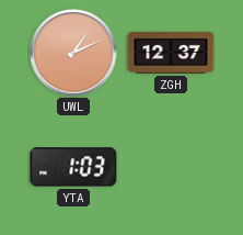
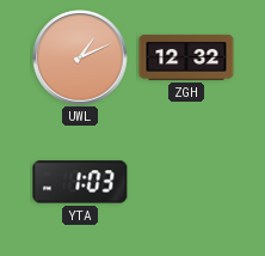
ZGH: 12:37 -> 12:32
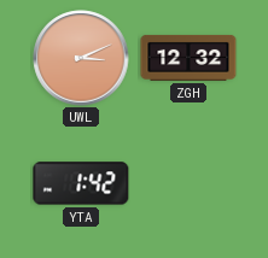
UWL: 1:11 -> 3:11
YTA: 1:03 -> 1:42
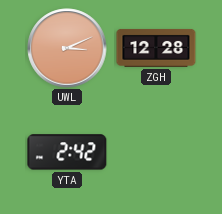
ZGH: 12:32 -> 12:28
YTA: 1:42 -> 2:42
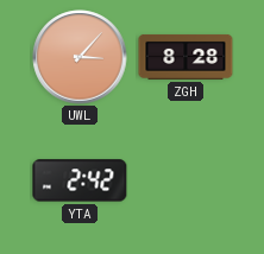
UWL: 3:11 -> 3:07
ZGH: 12:28 -> 8:28
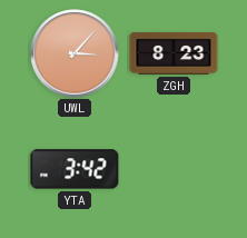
ZGH: 8:28 -> 8:23
YTA: 2:42 -> 3:42
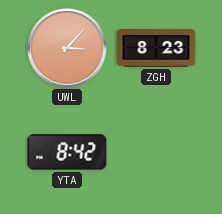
YTA: 3:42 -> 8:42
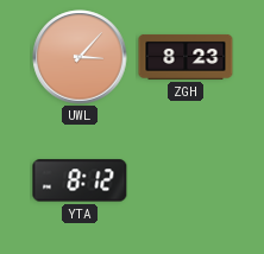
YTA: 8:42 -> 8:12
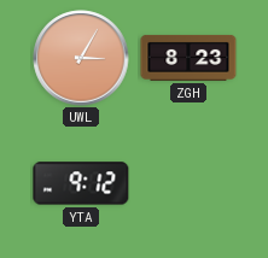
UWL: 3:07 -> 3:05
YTA: 8:12 -> 9:12
